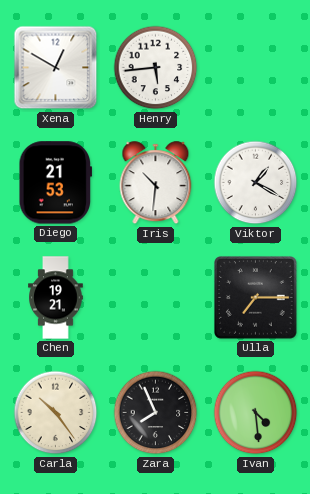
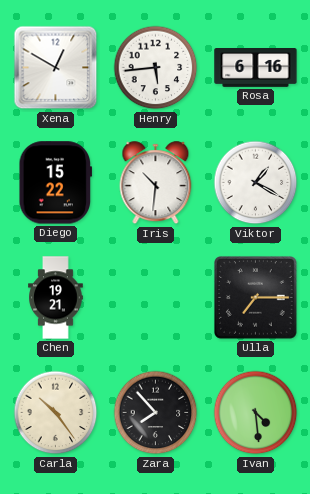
Rosa: none -> 6:16
Diego: 21:53 -> 15:22
Zara: 7:56 -> 7:53
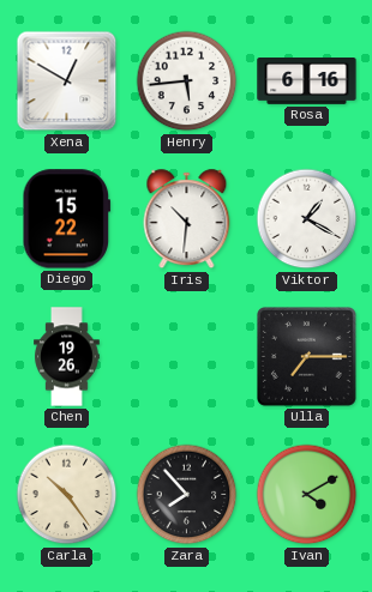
Chen: 19:21 -> 19:26
Ivan: 4:29 -> 4:10
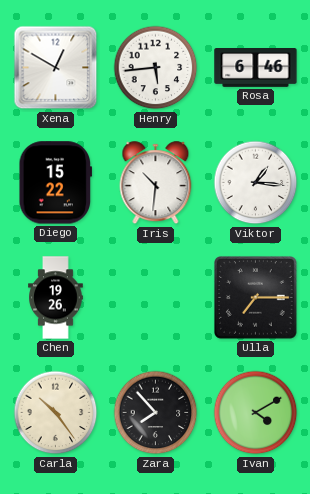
Rosa: 6:16 -> 6:46
Viktor: 1:20 -> 1:16
